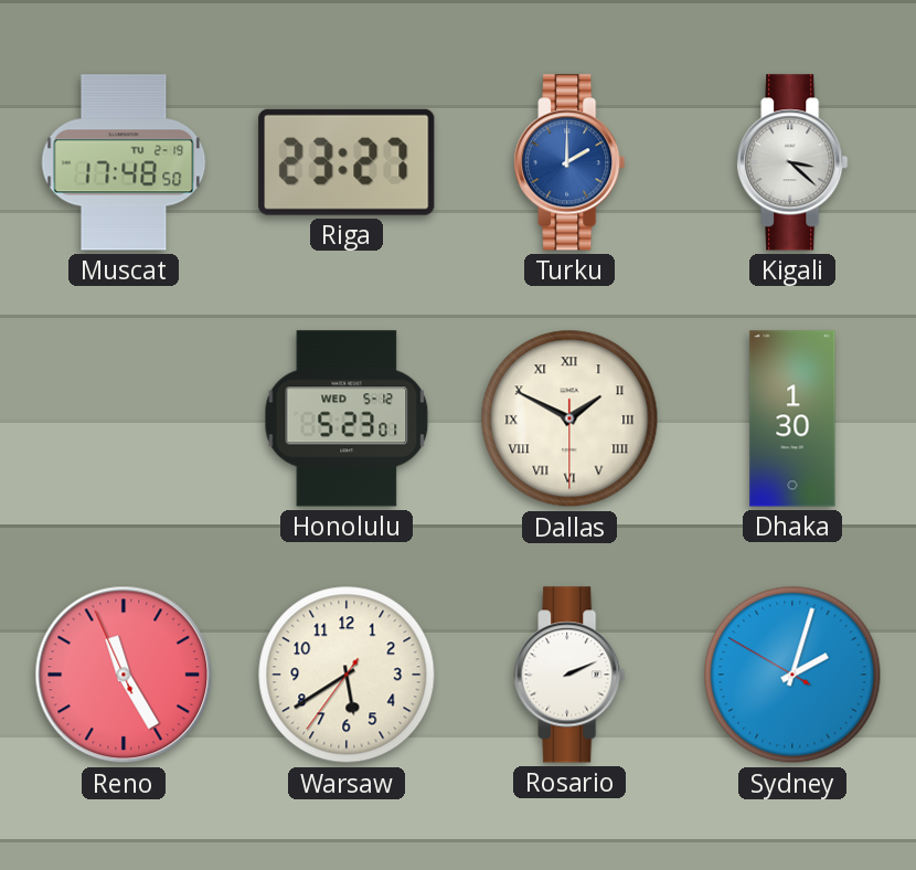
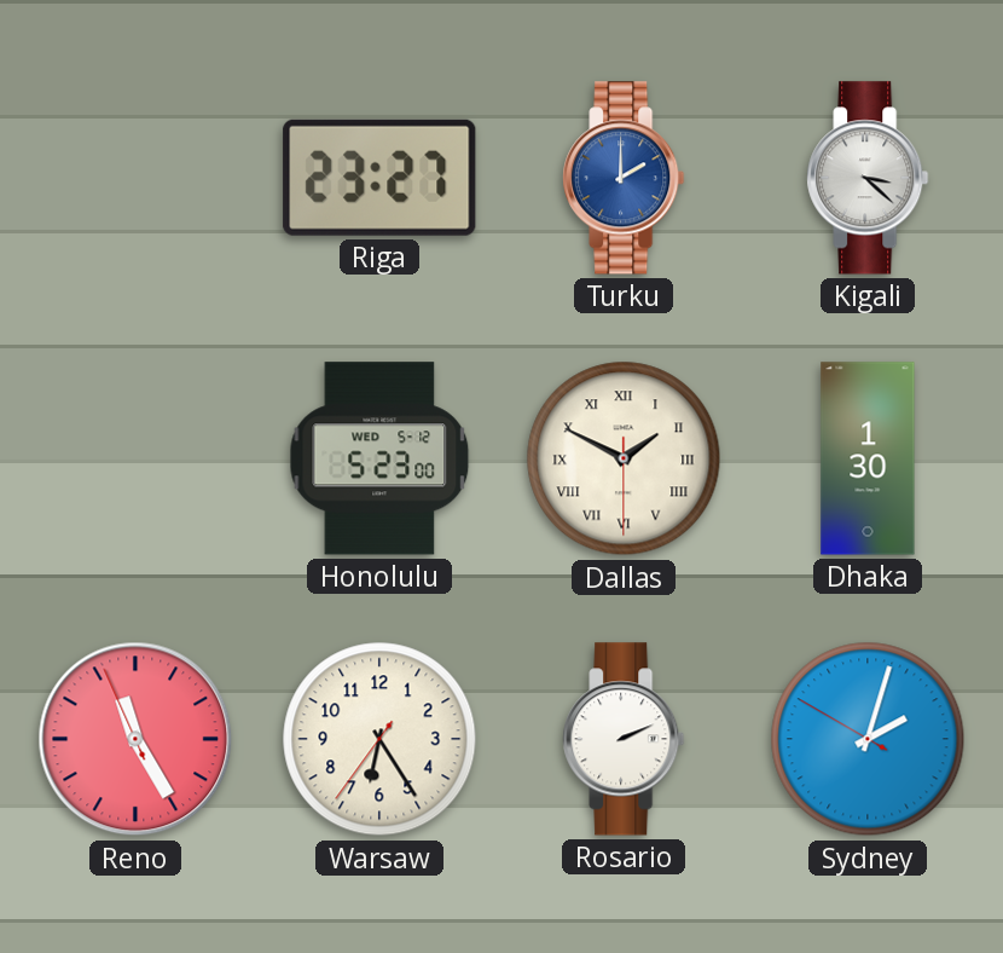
Muscat: 17:48 -> none
Honolulu: 5:23:01 -> 5:23:00
Warsaw: 5:39 -> 6:24
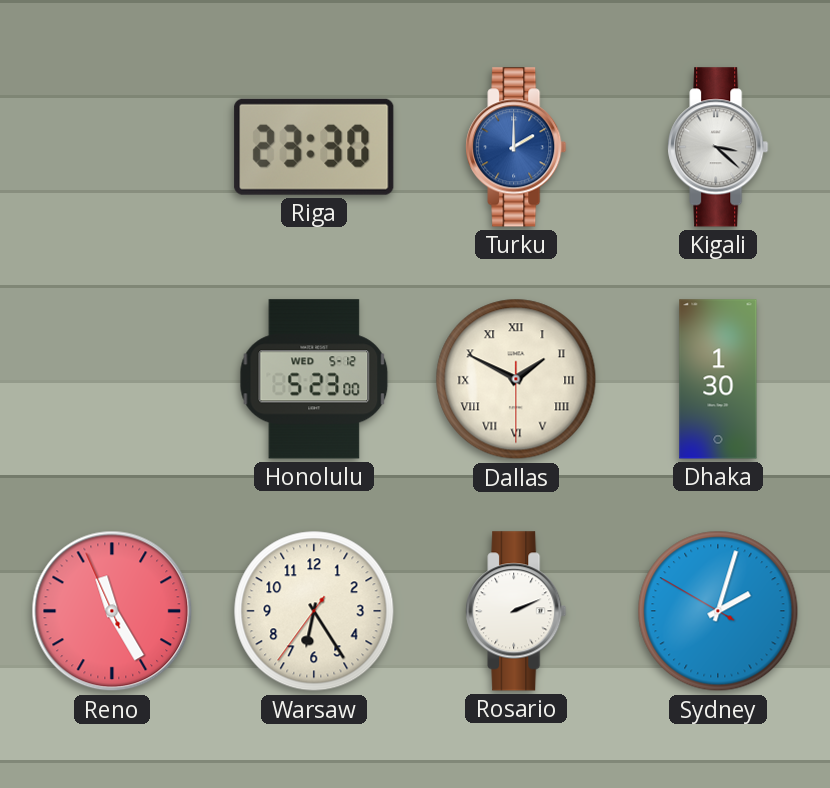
Riga: 23:27 -> 23:30
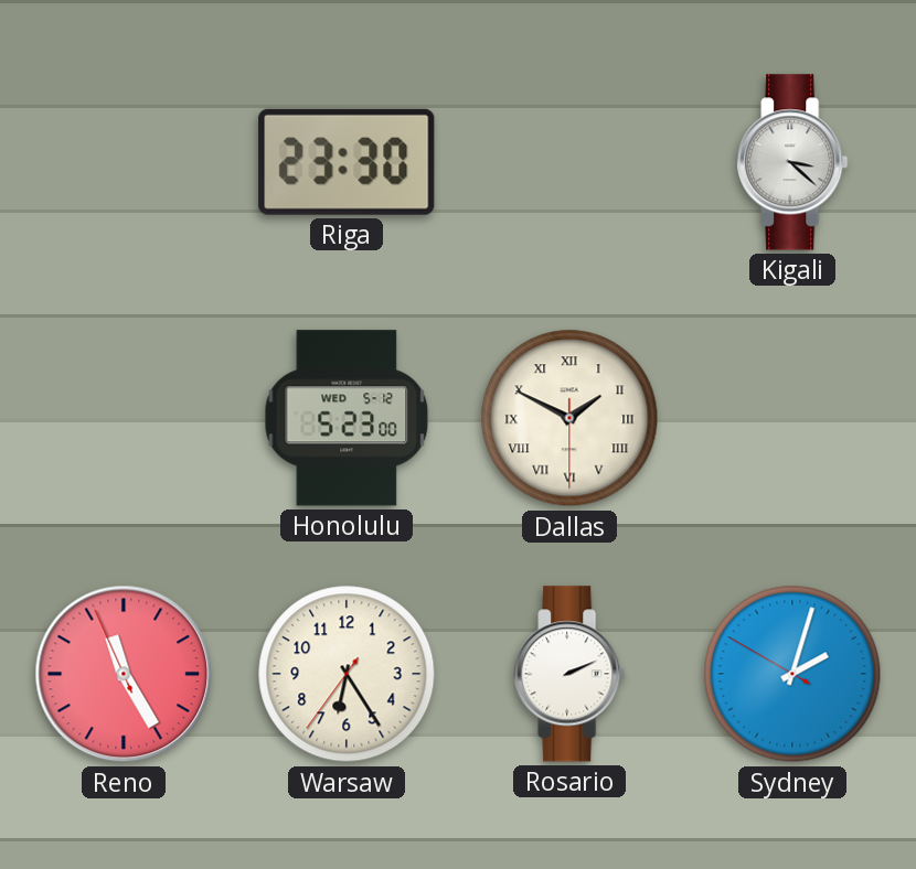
Turku: 2:00 -> none
Dhaka: 1:30 -> none
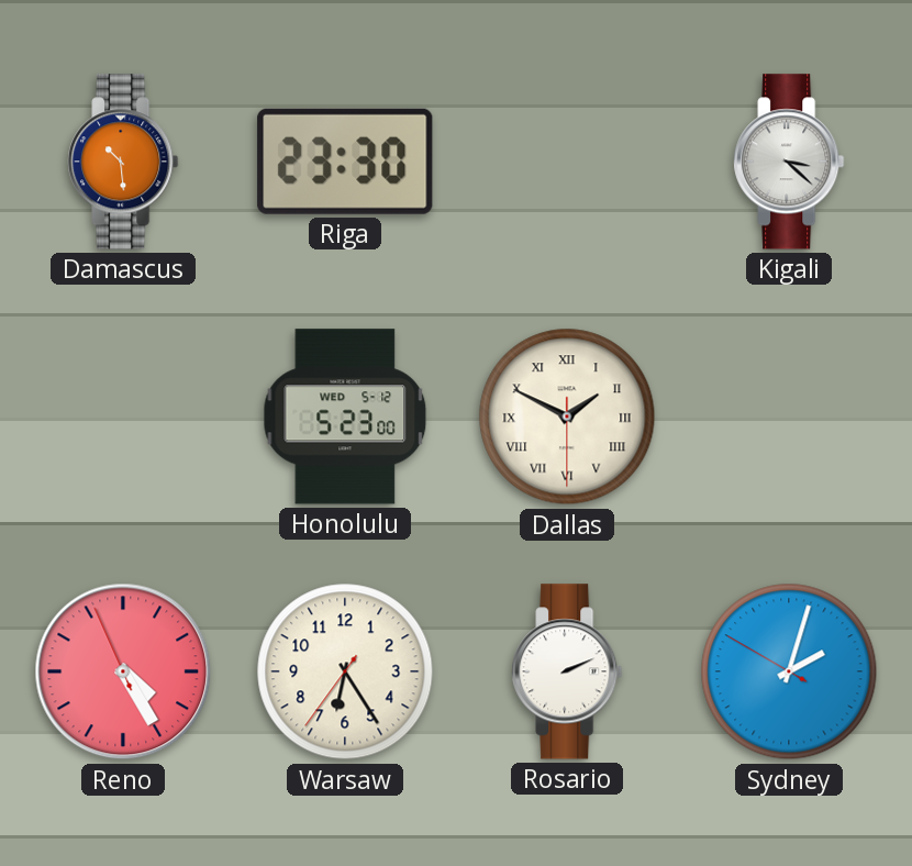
Damascus: none -> 10:29
Reno: 11:24 -> 4:24
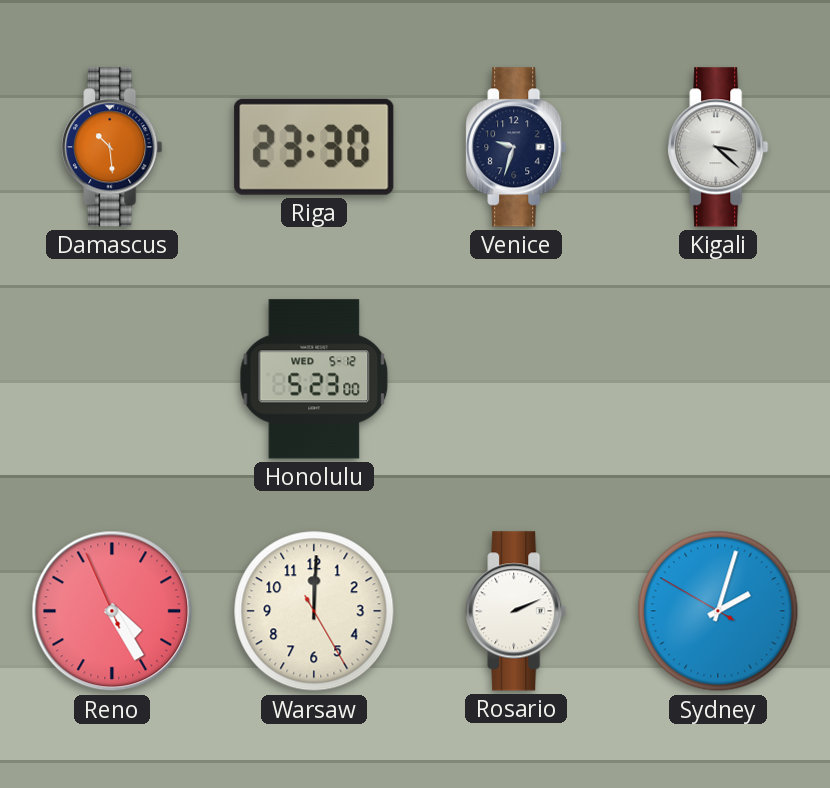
Venice: none -> 9:33
Dallas: 1:49 -> none
Warsaw: 6:24 -> 12:00
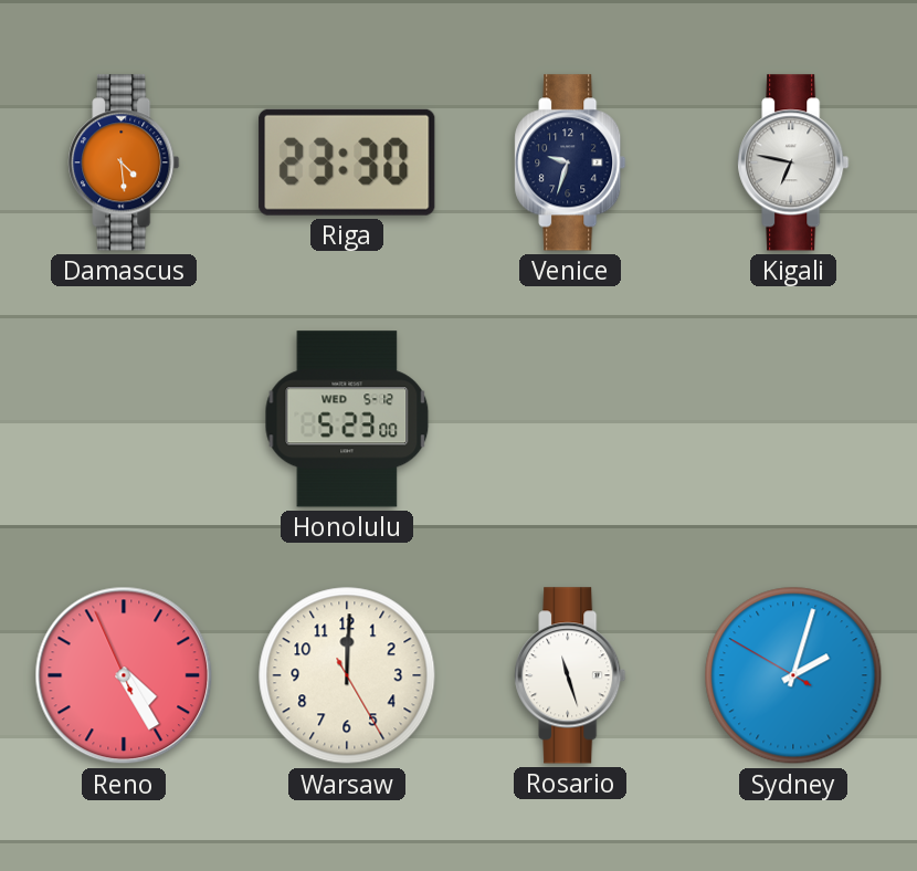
Damascus: 10:29 -> 4:29
Kigali: 3:22 -> 6:47
Rosario: 2:11 -> 11:27
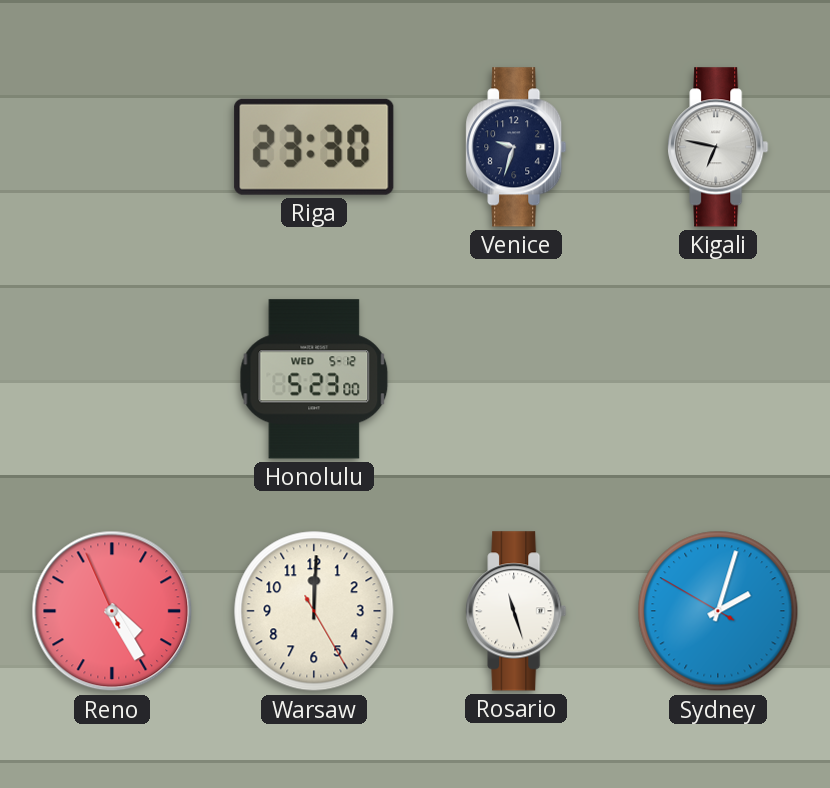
Damascus: 4:29 -> none
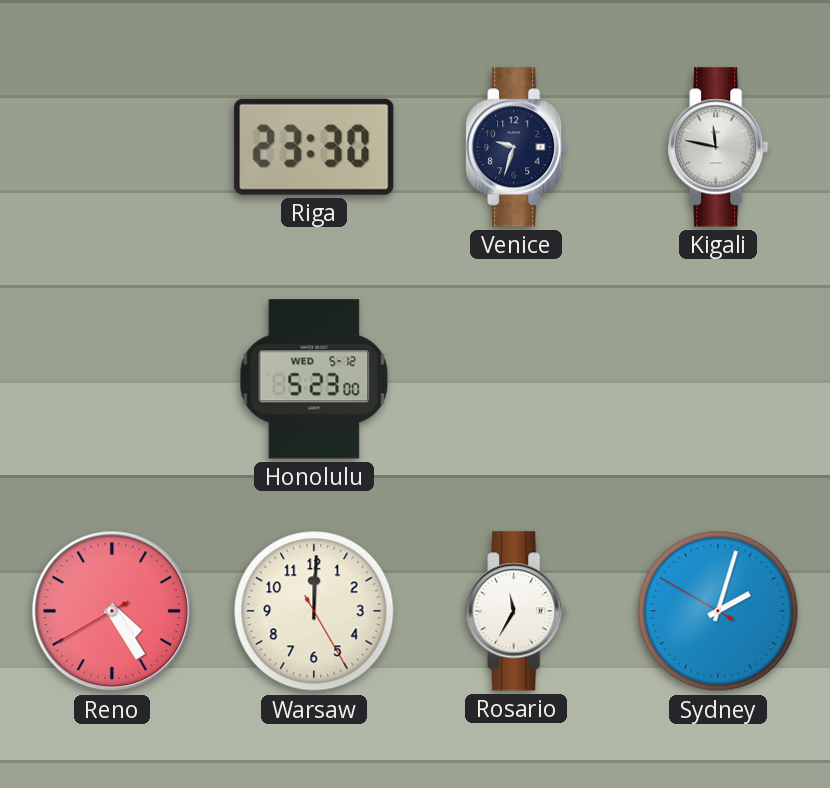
Kigali: 6:47 -> 11:47
Reno: 4:24:56 -> 4:24:40
Rosario: 11:27 -> 11:35
